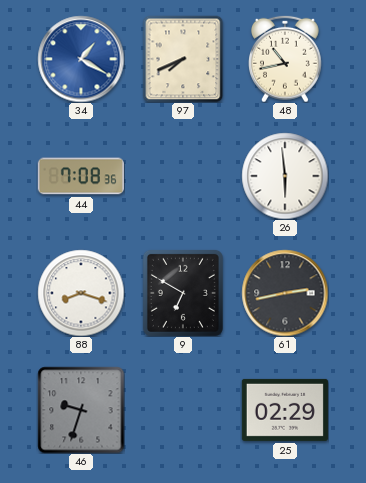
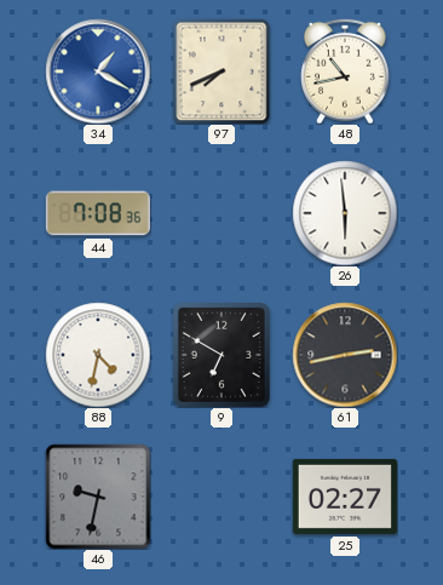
88: 8:18 -> 4:32
46: 9:33 -> 9:32
25: 02:29 -> 02:27
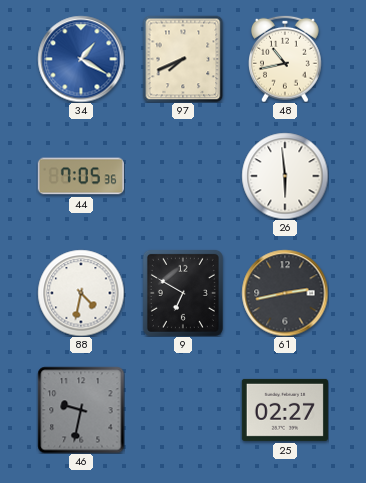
44: 7:08 -> 7:05
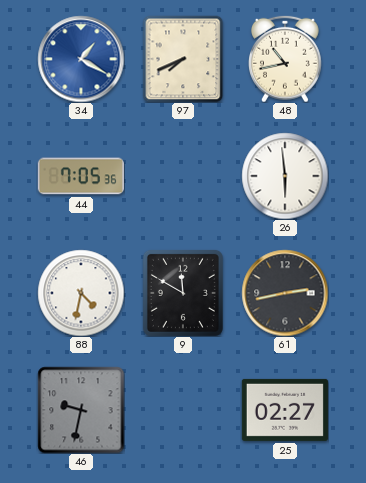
9: 6:50 -> 11:50
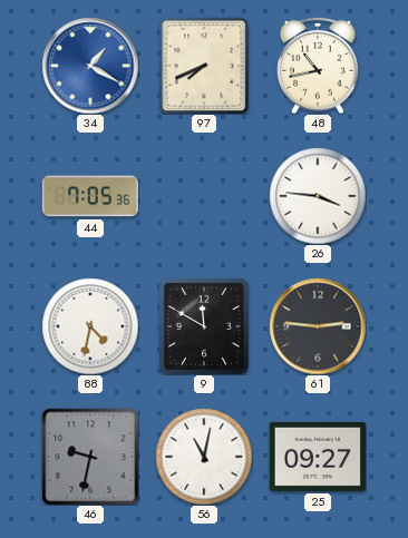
26: 5:59 -> 3:46
61: 2:43 -> 2:46
56: none -> 11:02
25: 02:27 -> 09:27
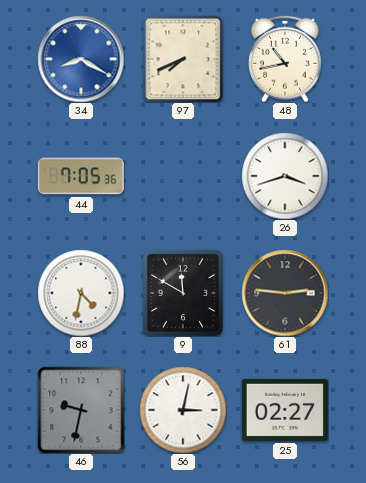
34: 1:20 -> 8:20
26: 3:46 -> 3:42
56: 11:02 -> 3:02
25: 09:27 -> 02:27
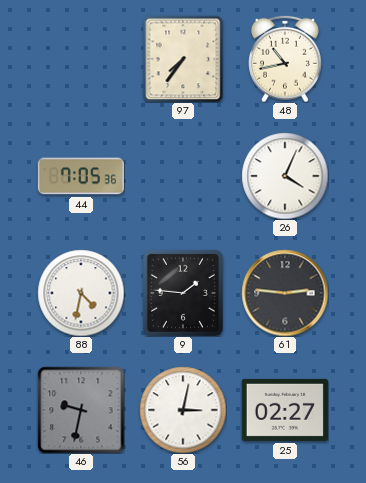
34: 8:20 -> none
97: 7:41 -> 7:36
26: 3:42 -> 4:04
9: 11:50 -> 1:46
